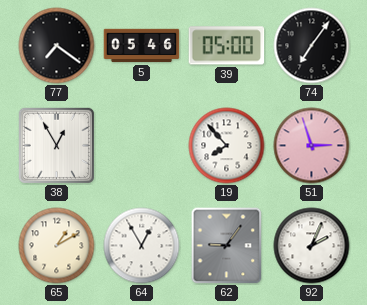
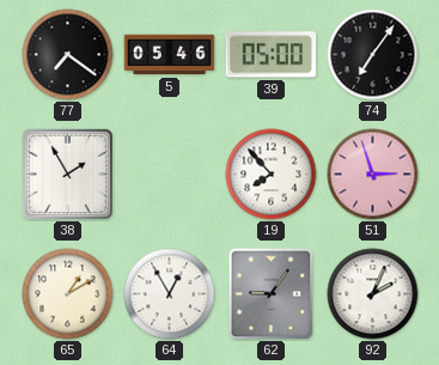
38: 12:55 -> 1:55
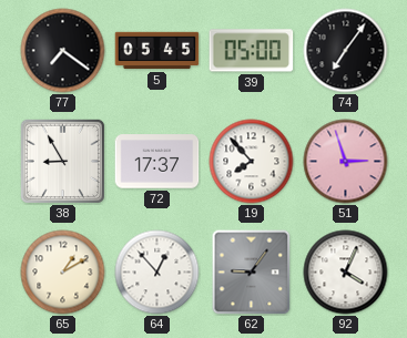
5: 05:46 -> 05:45
38: 1:55 -> 8:55
72: none -> 17:37
64: 12:55 -> 12:53
92: 2:04 -> 4:04
